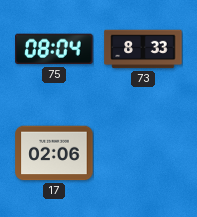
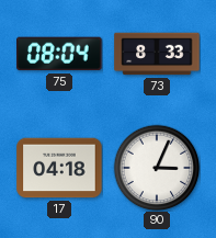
17: 02:06 -> 04:18
90: none -> 3:04
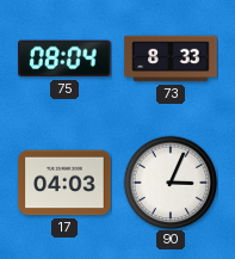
17: 04:18 -> 04:03
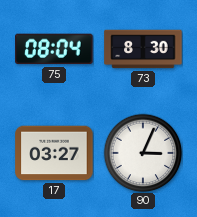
73: 8:33 -> 8:30
17: 04:03 -> 03:27
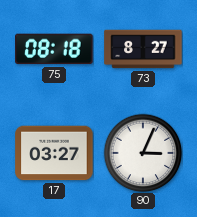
75: 08:04 -> 08:18
73: 8:30 -> 8:27
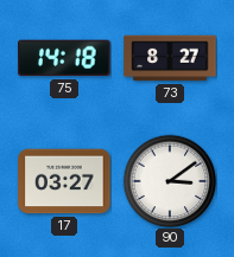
75: 08:18 -> 14:18
90: 3:04 -> 3:09
